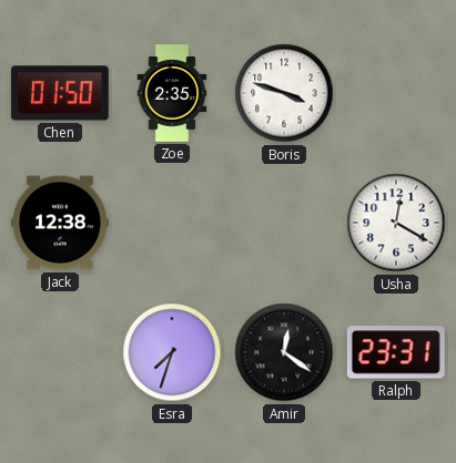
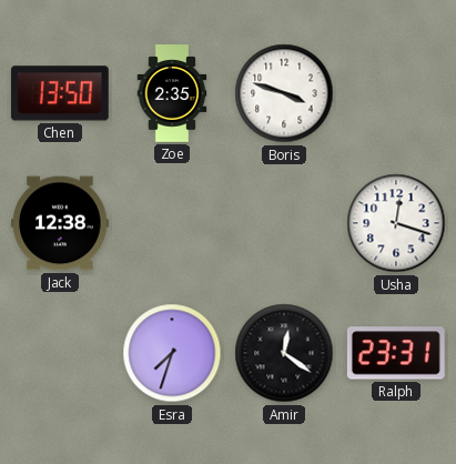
Chen: 01:50 -> 13:50
Usha: 12:20 -> 12:18
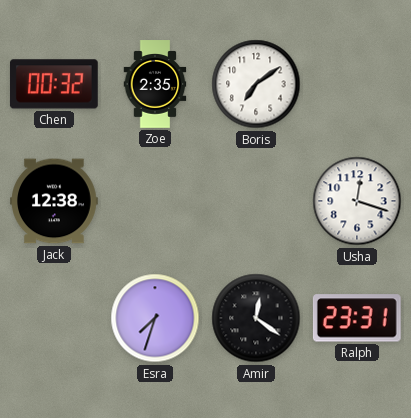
Chen: 13:50 -> 00:32
Boris: 3:48 -> 7:09
